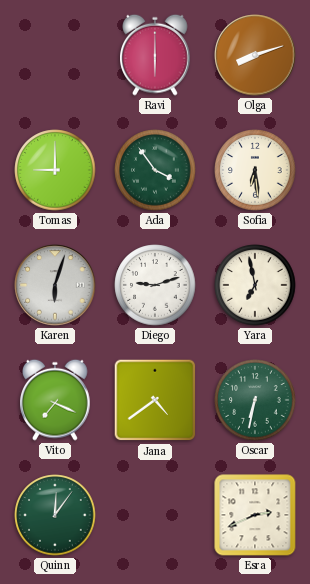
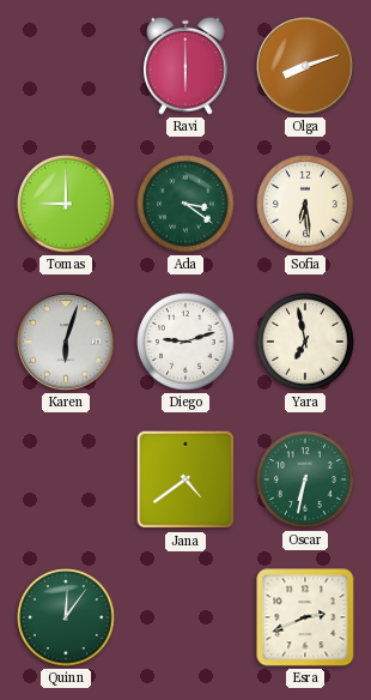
Ada: 3:54 -> 3:21
Vito: 7:19 -> none
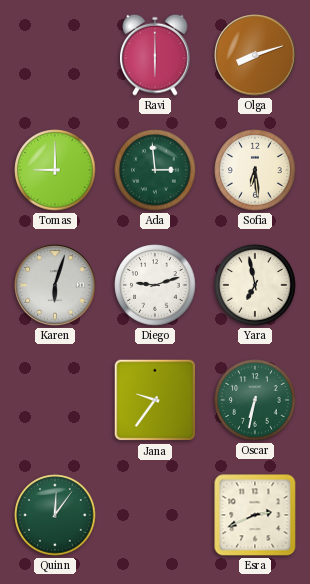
Ada: 3:21 -> 2:59
Jana: 4:39 -> 9:36
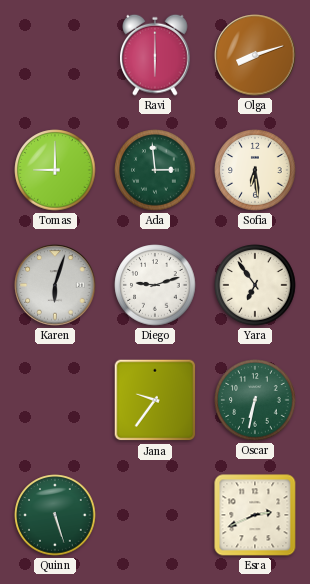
Yara: 6:58 -> 6:54
Quinn: 12:06 -> 5:27
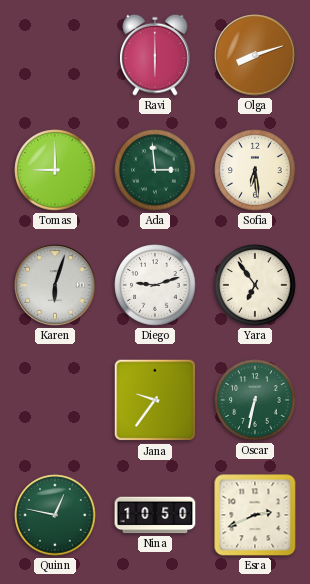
Quinn: 5:27 -> 12:47
Nina: none -> 10:50
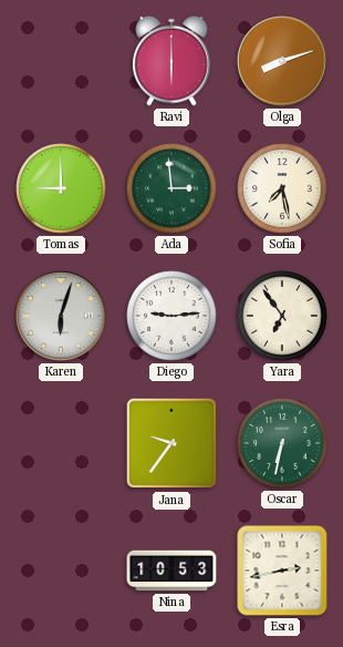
Sofia: 6:29 -> 7:28
Diego: 9:12 -> 9:14
Quinn: 12:47 -> none
Nina: 10:50 -> 10:53
Esra: 2:41 -> 2:43
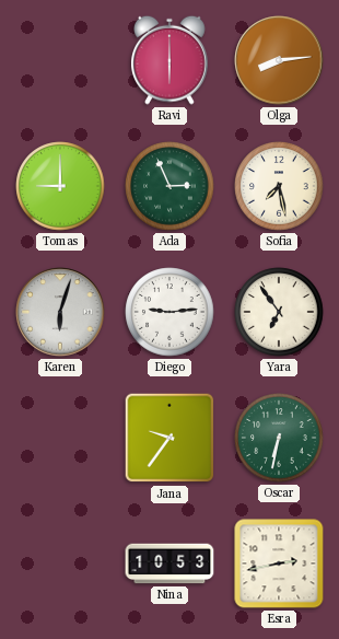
Olga: 8:12 -> 8:14
Ada: 2:59 -> 2:56
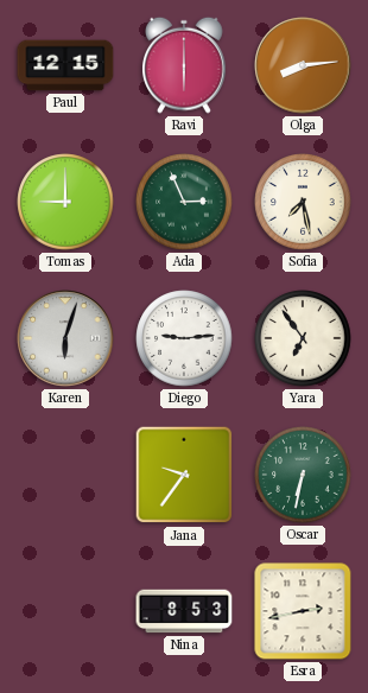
Paul: none -> 12:15
Nina: 10:53 -> 8:53
